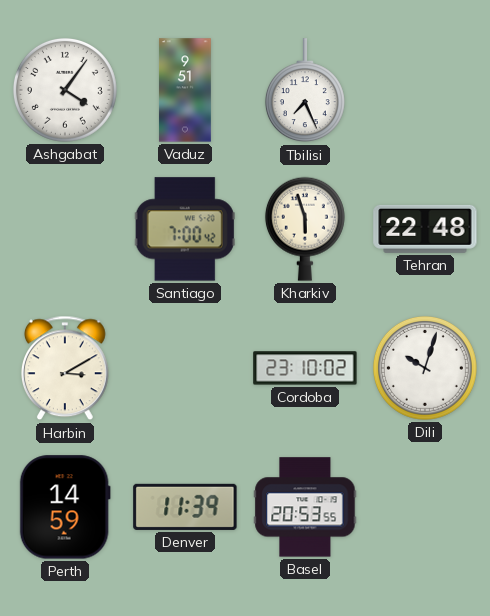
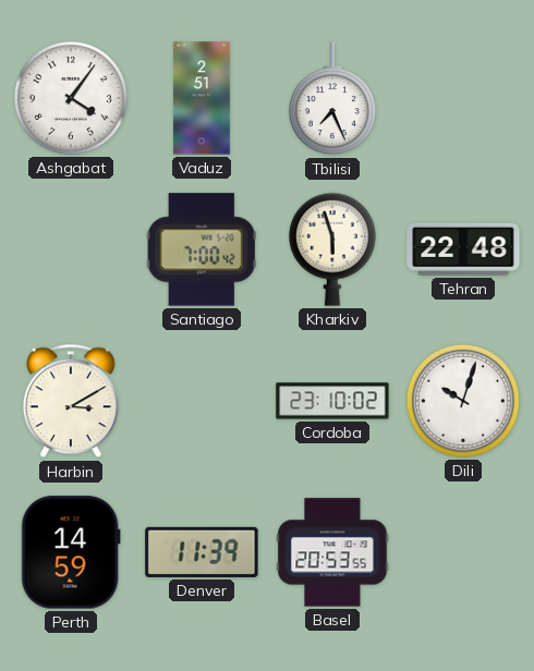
Vaduz: 9:51 -> 2:51
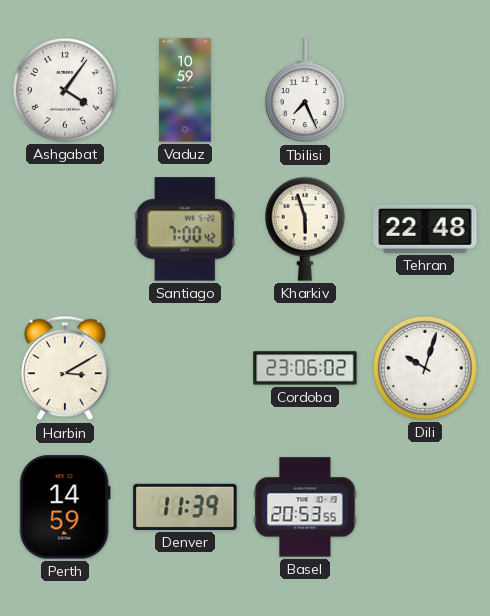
Vaduz: 2:51 -> 10:59
Cordoba: 23:10 -> 23:06
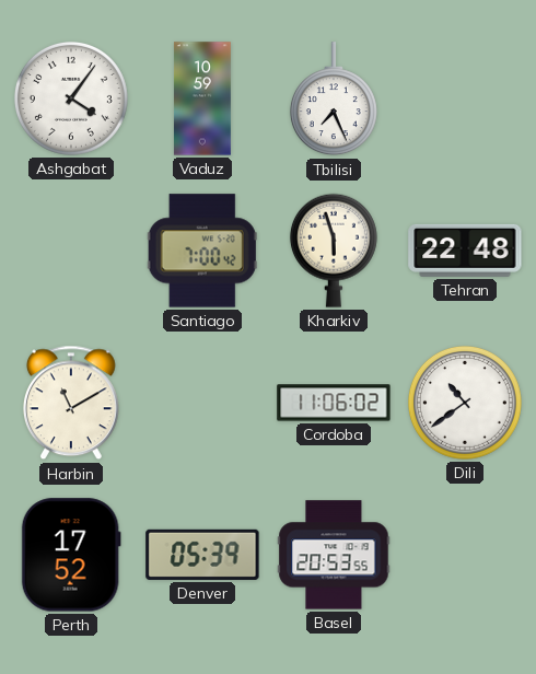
Harbin: 3:10 -> 11:10
Cordoba: 23:06 -> 11:06
Dili: 10:03 -> 10:39
Perth: 14:59 -> 17:52
Denver: 11:39 -> 05:39
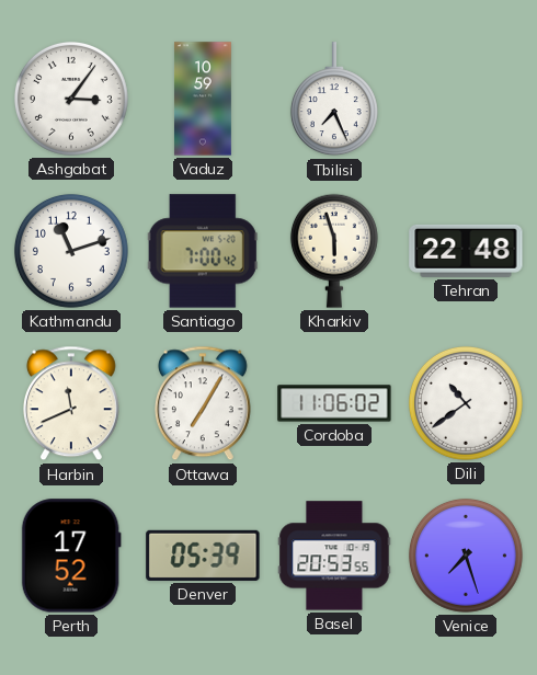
Ashgabat: 4:06 -> 3:06
Kathmandu: none -> 11:12
Harbin: 11:10 -> 11:41
Ottawa: none -> 7:05
Venice: none -> 7:27
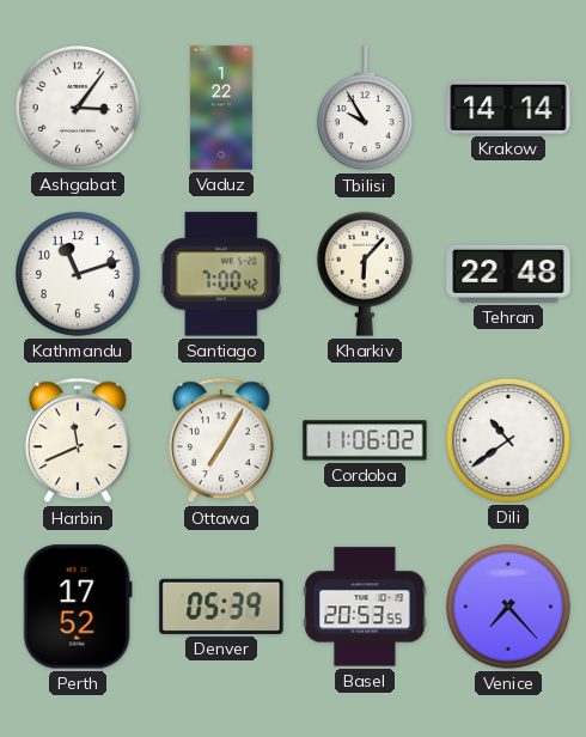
Vaduz: 10:59 -> 1:22
Tbilisi: 7:26 -> 9:55
Krakow: none -> 14:14
Kharkiv: 5:57 -> 6:07
Venice: 7:27 -> 7:23
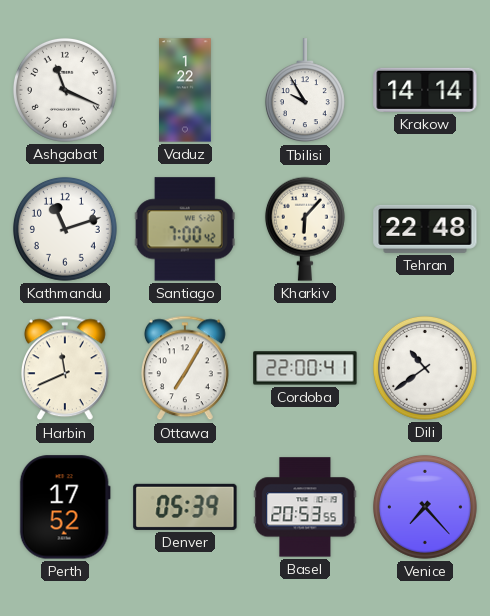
Ashgabat: 3:06 -> 11:19
Cordoba: 11:06 -> 22:00
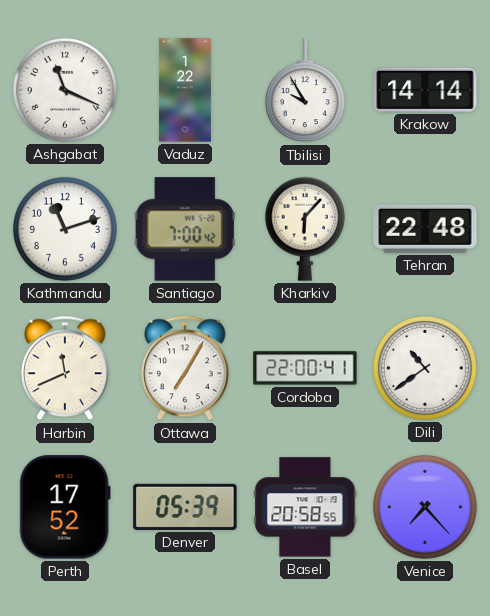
Basel: 20:53 -> 20:58
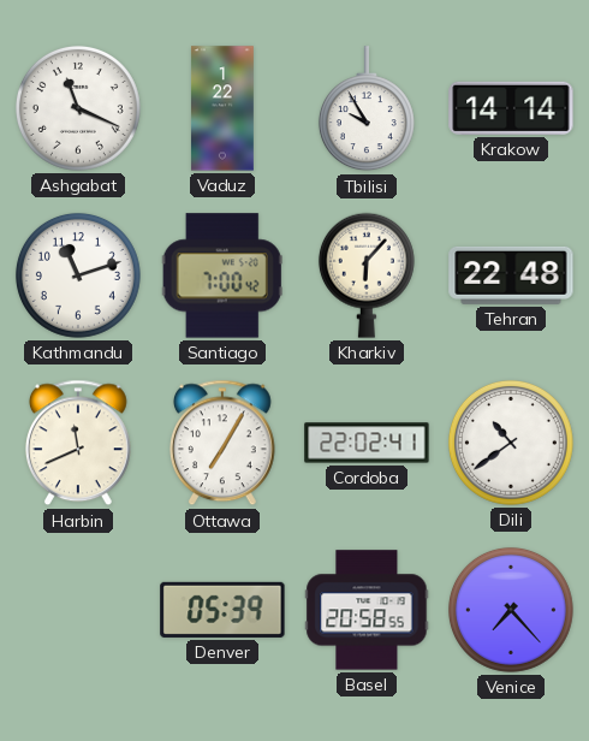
Cordoba: 22:00 -> 22:02
Perth: 17:52 -> none
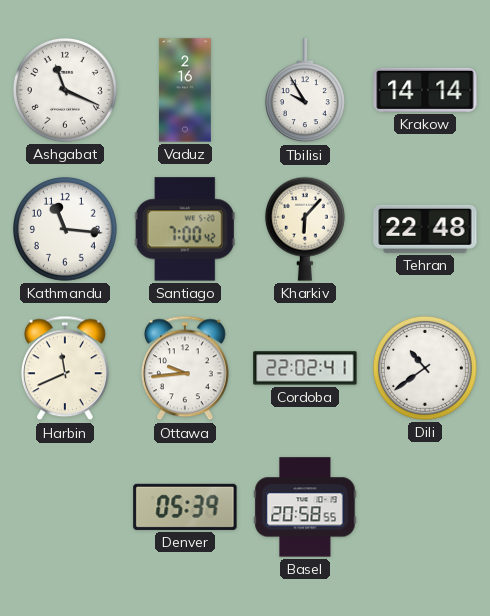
Vaduz: 1:22 -> 2:16
Kathmandu: 11:12 -> 11:16
Ottawa: 7:05 -> 9:44
Venice: 7:23 -> none
